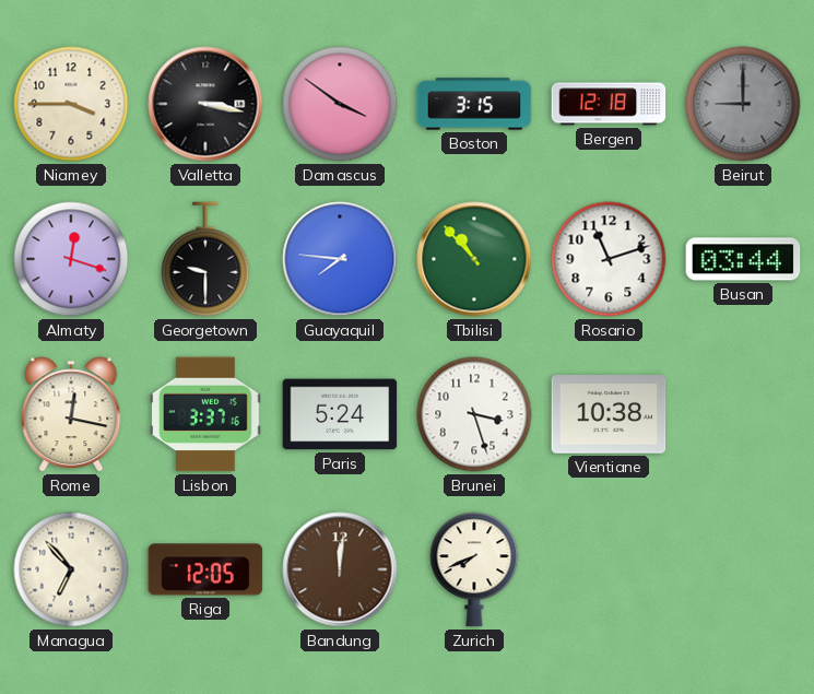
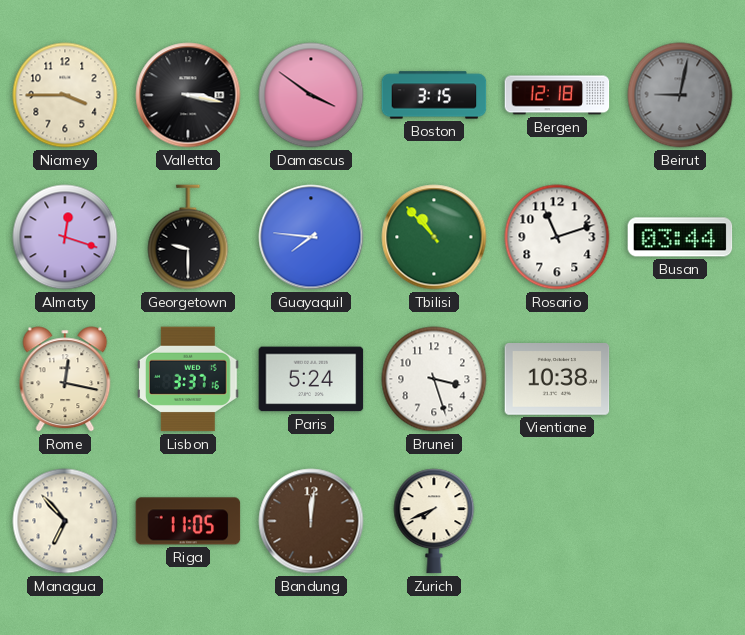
Beirut: 9:00 -> 9:02
Riga: 12:05 -> 11:05
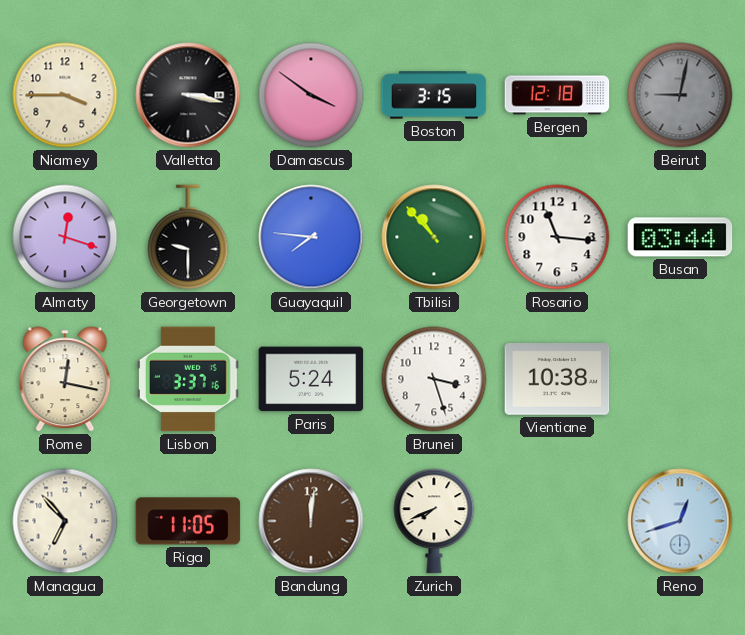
Rosario: 11:12 -> 11:16
Reno: none -> 12:42
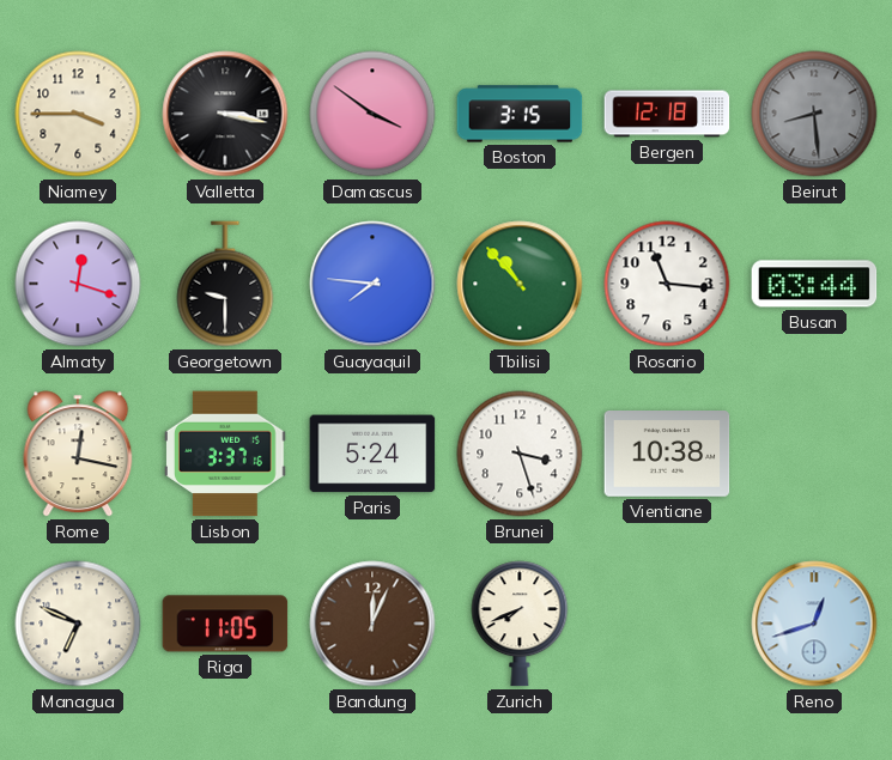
Beirut: 9:02 -> 8:29
Managua: 6:53 -> 6:49
Bandung: 12:01 -> 12:04
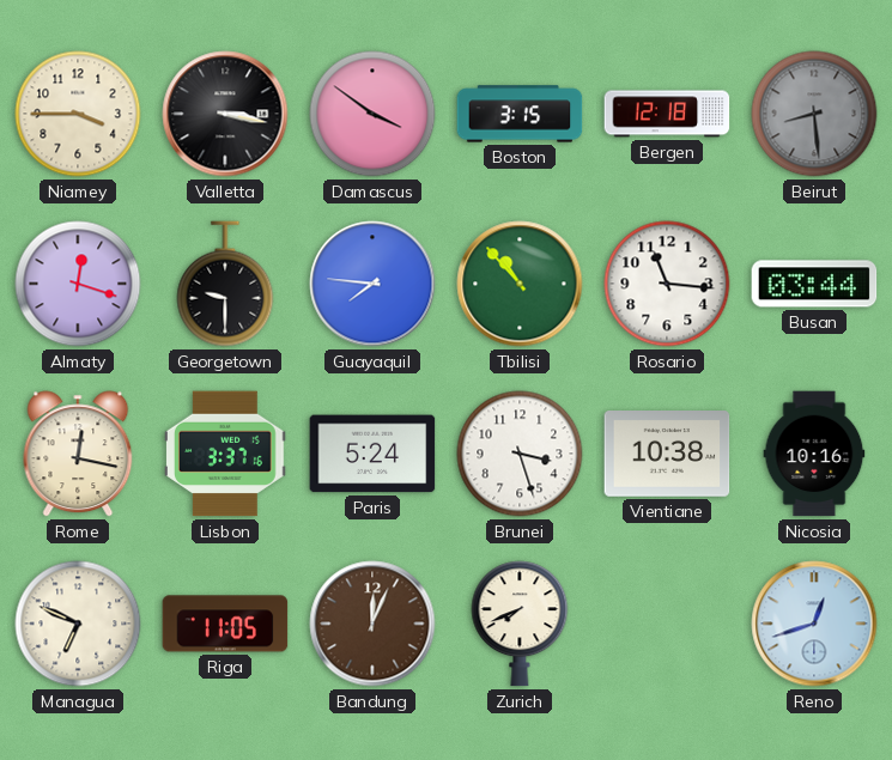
Nicosia: none -> 10:16
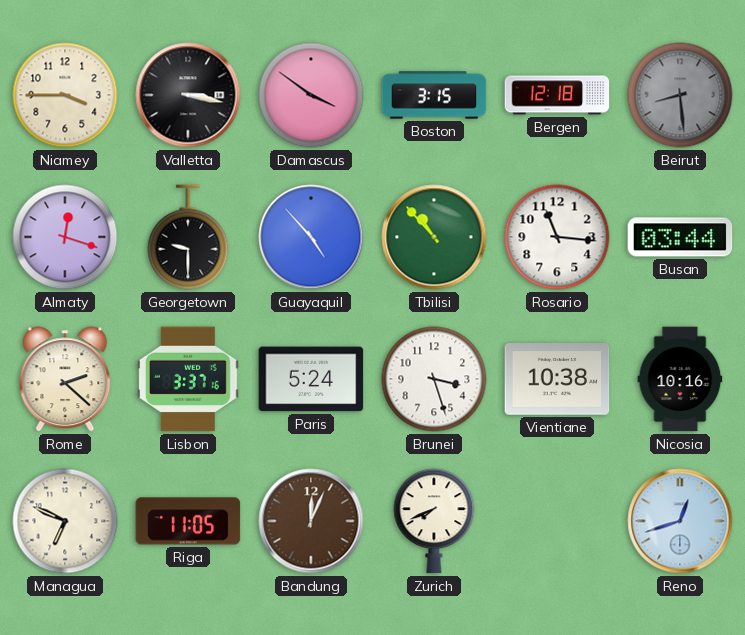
Guayaquil: 7:46 -> 4:53
Rome: 12:17 -> 2:22
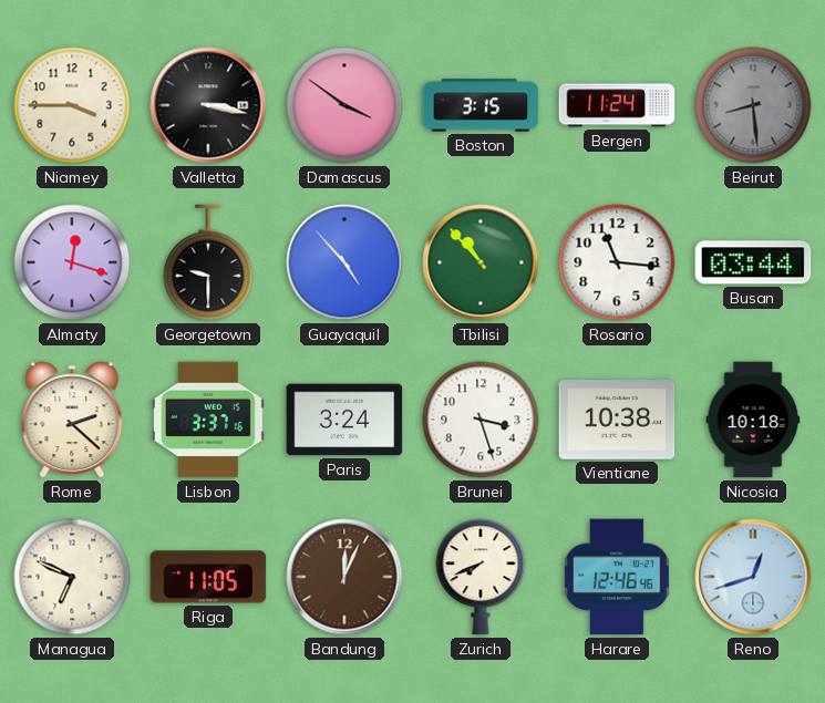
Bergen: 12:18 -> 11:24
Paris: 5:24 -> 3:24
Nicosia: 10:16 -> 10:18
Harare: none -> 12:46
